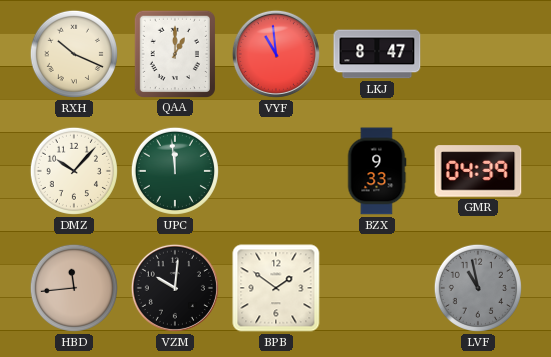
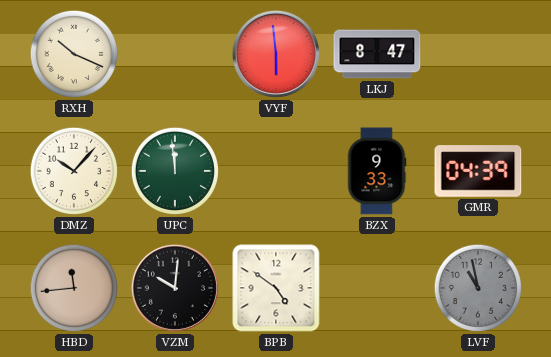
QAA: 1:00 -> none
VYF: 10:59 -> 5:59
BPB: 1:51 -> 4:51
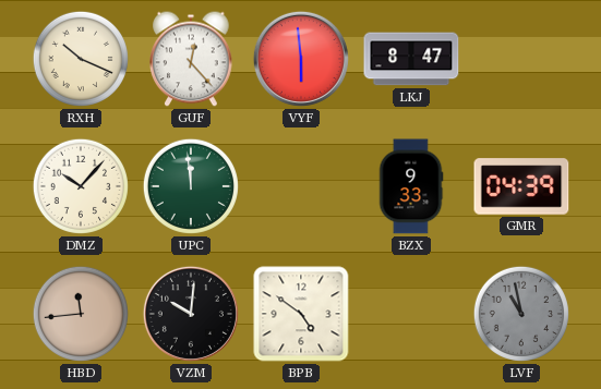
GUF: none -> 12:23
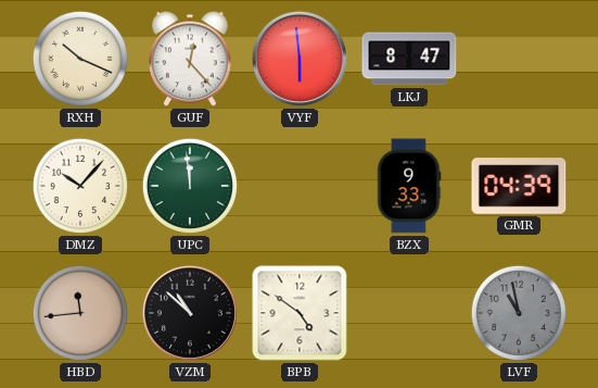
VZM: 10:01 -> 10:52
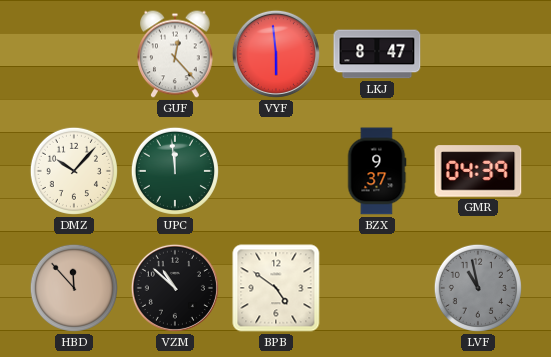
RXH: 10:19 -> none
BZX: 9:33 -> 9:37
HBD: 11:44 -> 11:53
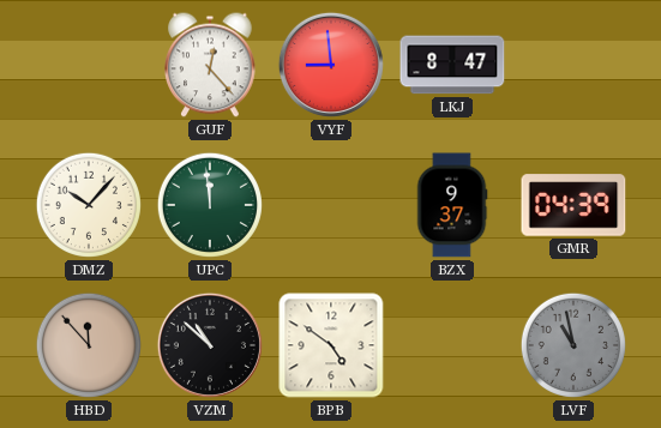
VYF: 5:59 -> 8:59
